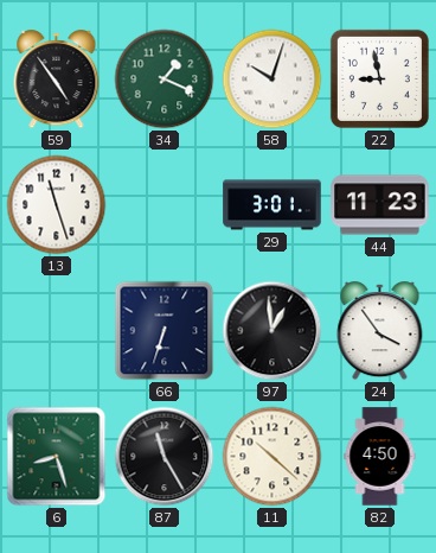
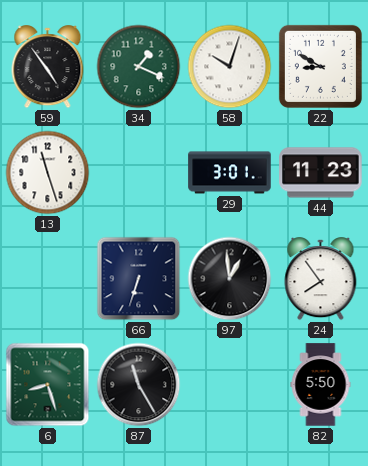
22: 8:58 -> 8:50
24: 3:54 -> 7:54
11: 10:22 -> none
82: 4:50 -> 5:50
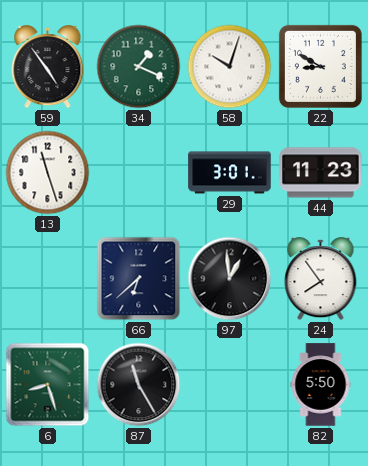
66: 6:33 -> 6:38
